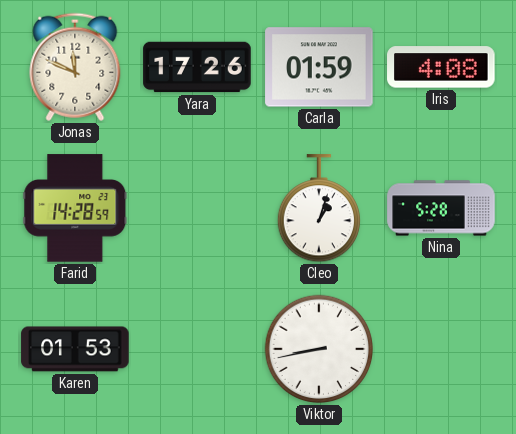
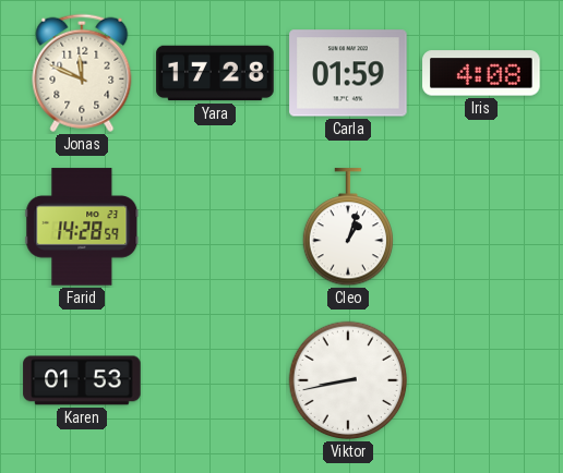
Yara: 17:26 -> 17:28
Nina: 5:28 -> none
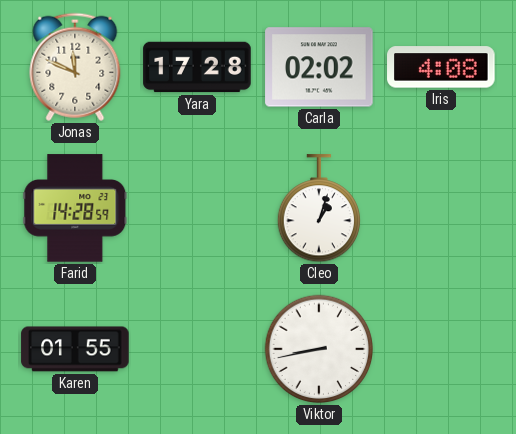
Carla: 01:59 -> 02:02
Karen: 01:53 -> 01:55
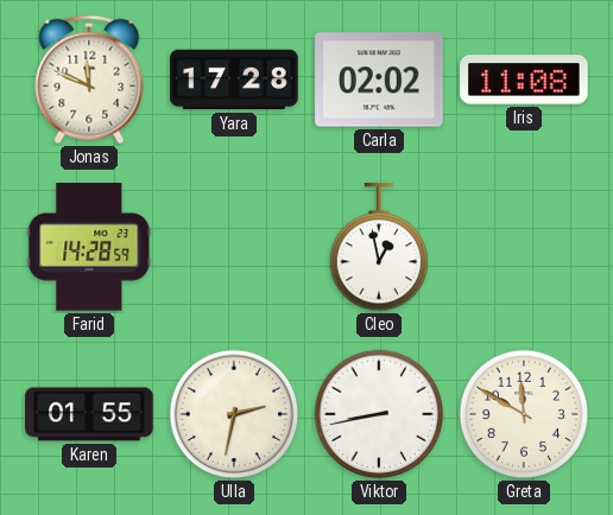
Iris: 4:08 -> 11:08
Cleo: 1:03 -> 12:58
Ulla: none -> 2:32
Greta: none -> 11:50
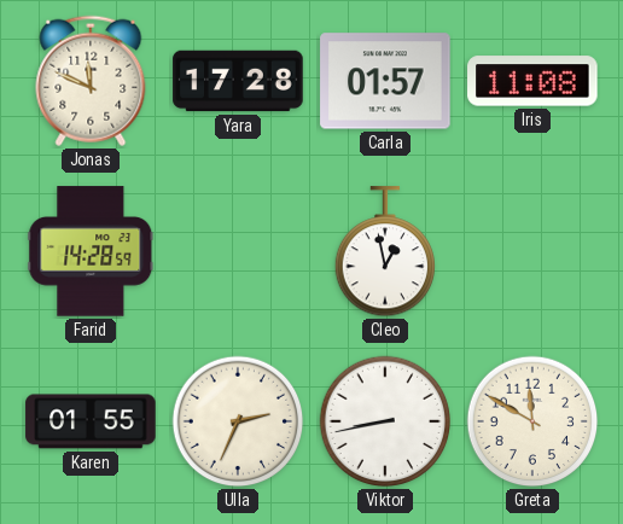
Carla: 02:02 -> 01:57
Ulla: 2:32 -> 2:34
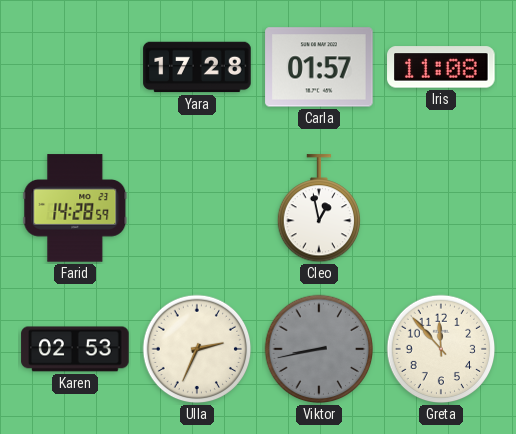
Jonas: 11:49 -> none
Karen: 01:55 -> 02:53
Viktor dial: white -> grey
Greta: 11:50 -> 11:53
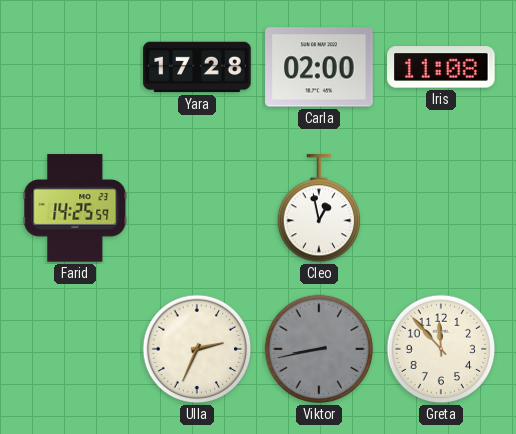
Carla: 01:57 -> 02:00
Farid: 14:28 -> 14:25
Karen: 02:53 -> none
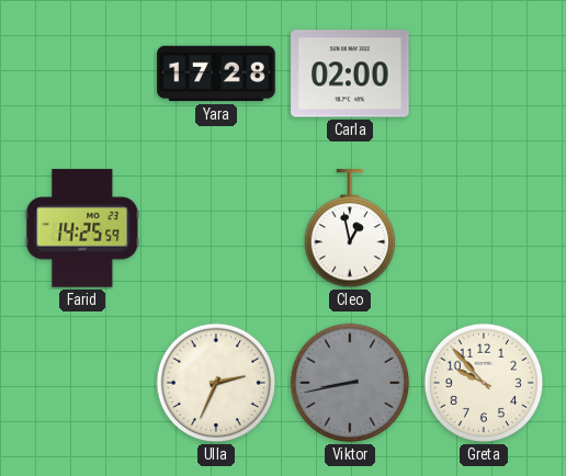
Iris: 11:08 -> none
Greta: 11:53 -> 9:53
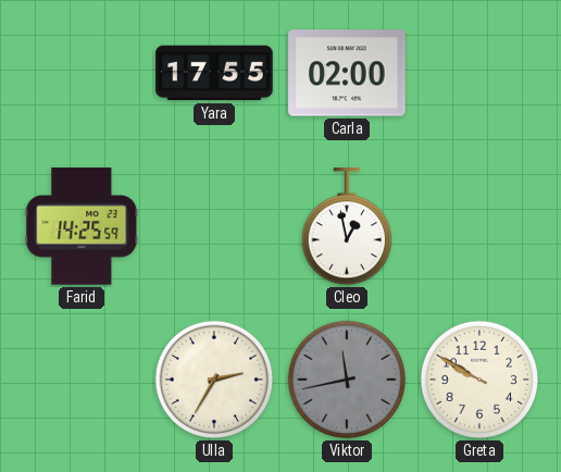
Yara: 17:28 -> 17:55
Ulla: 2:34 -> 2:35
Viktor: 8:43 -> 11:43
Greta: 9:53 -> 9:50
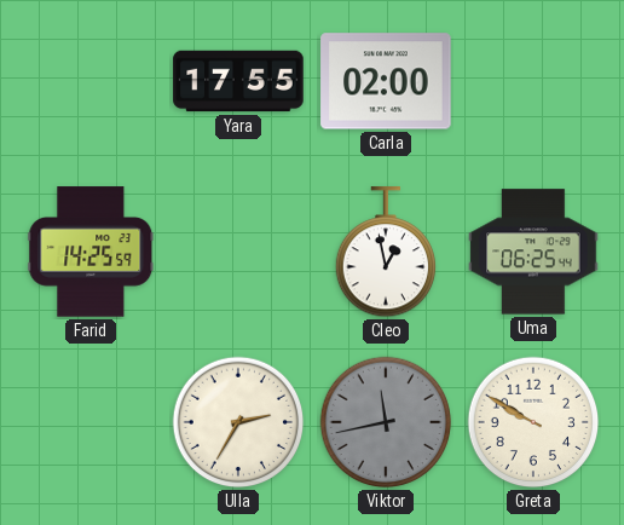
Uma: none -> 06:25
